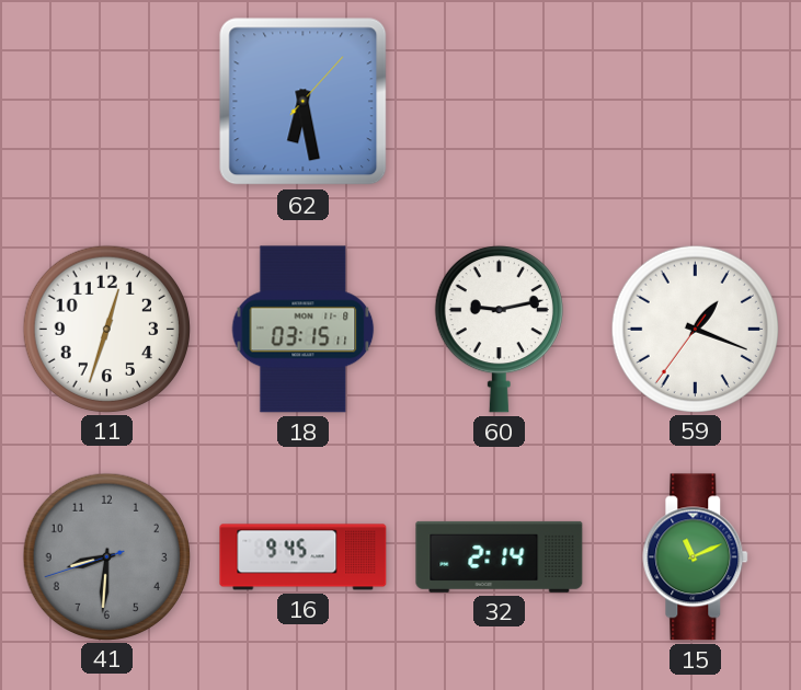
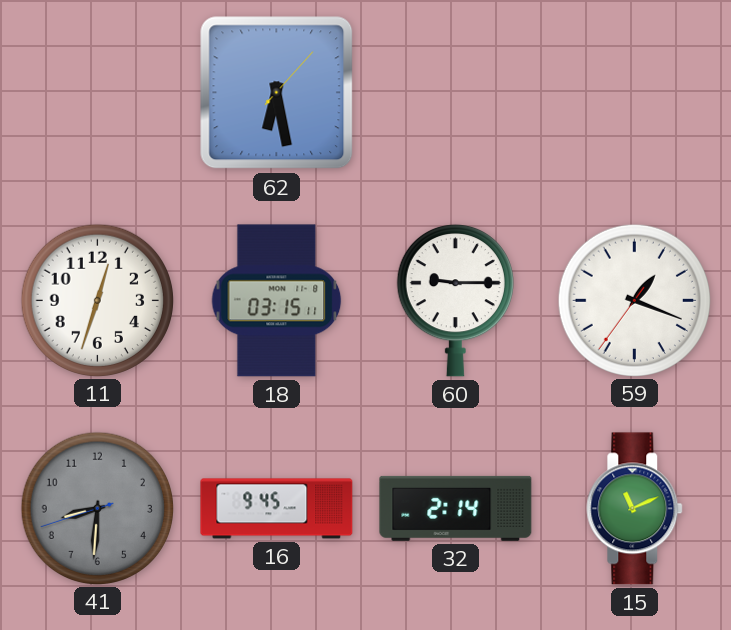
60: 9:13 -> 9:15
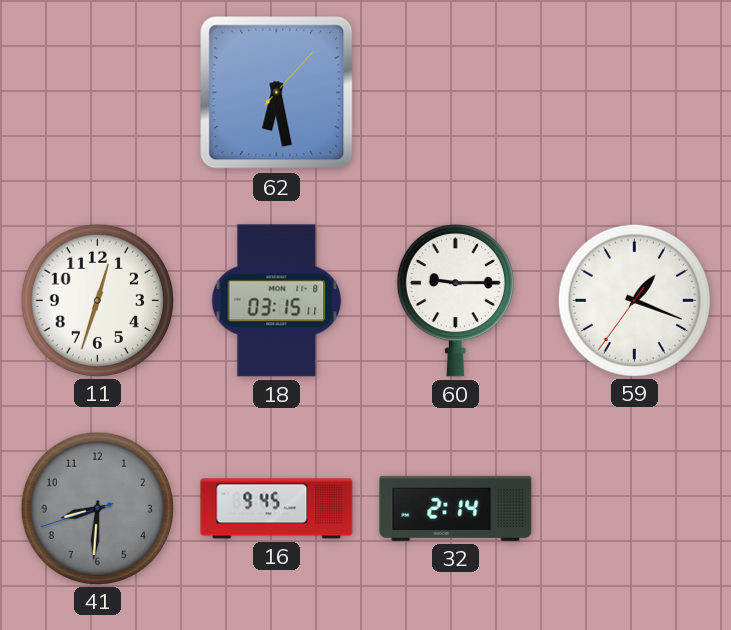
15: 11:11 -> none
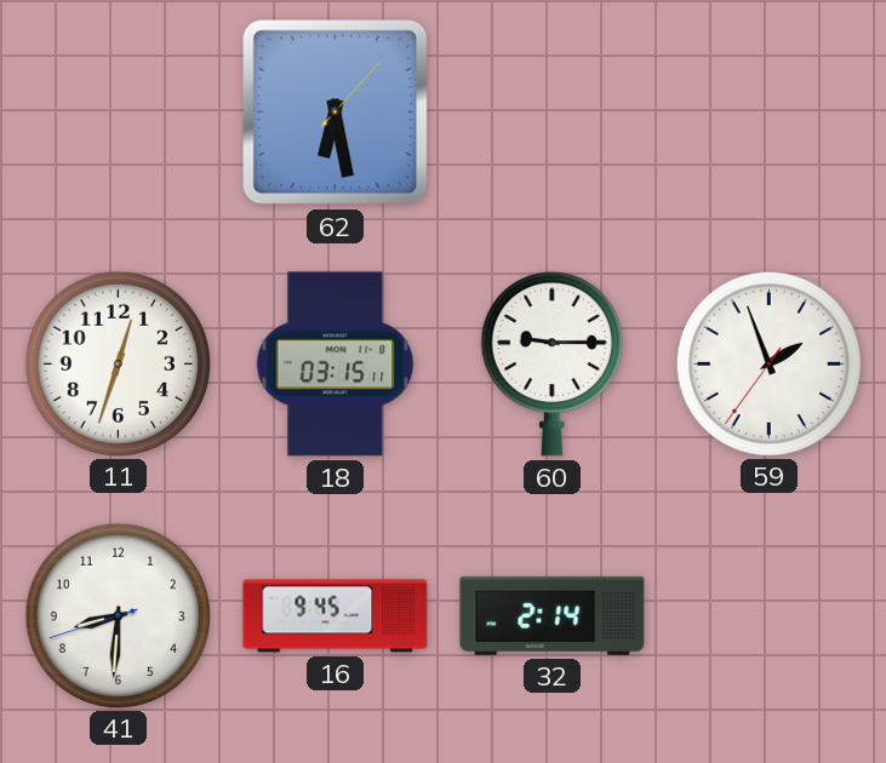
59: 1:18 -> 1:56
41 dial: grey -> white
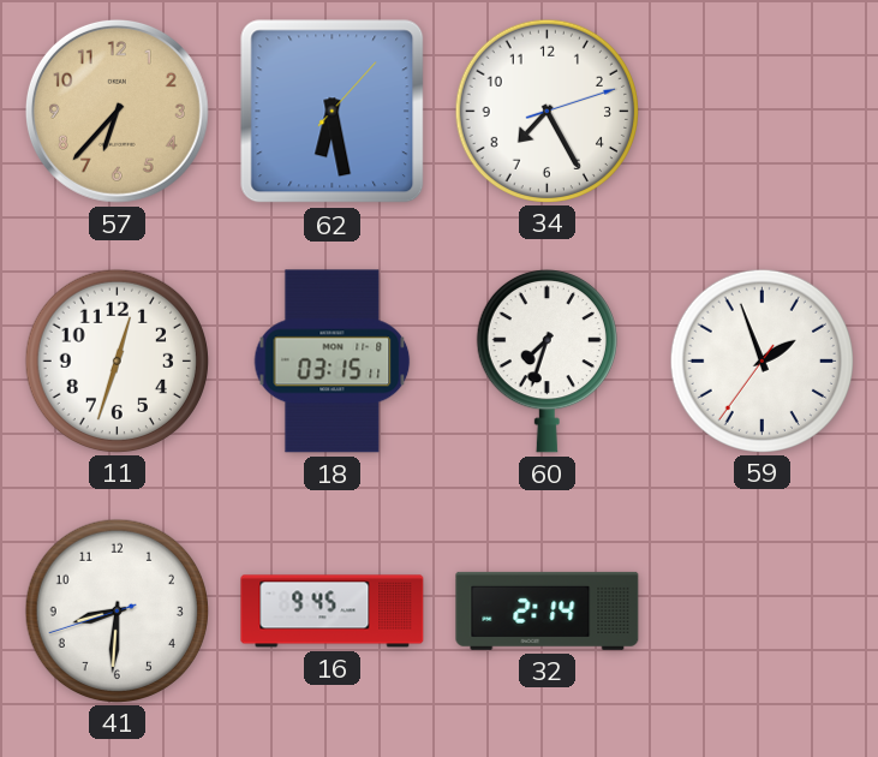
57: none -> 6:37
34: none -> 7:25
60: 9:15 -> 7:33
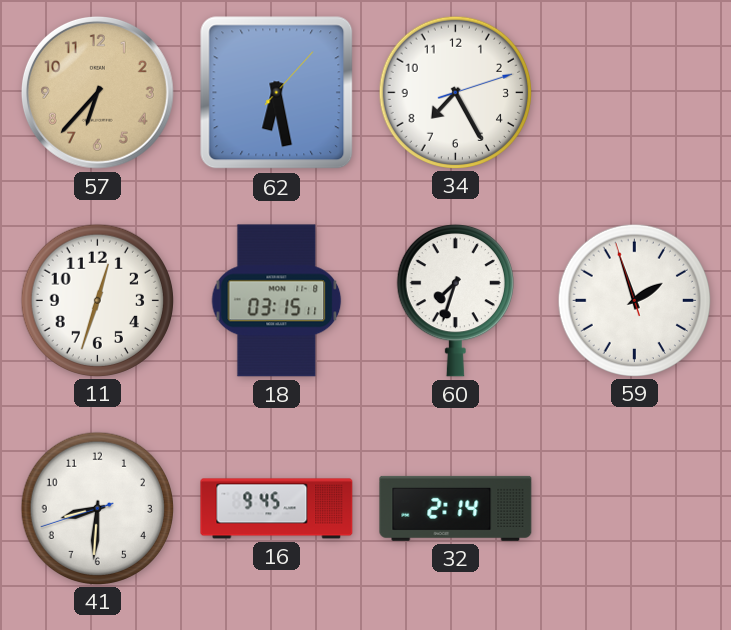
59: 1:56:36 -> 1:56:57
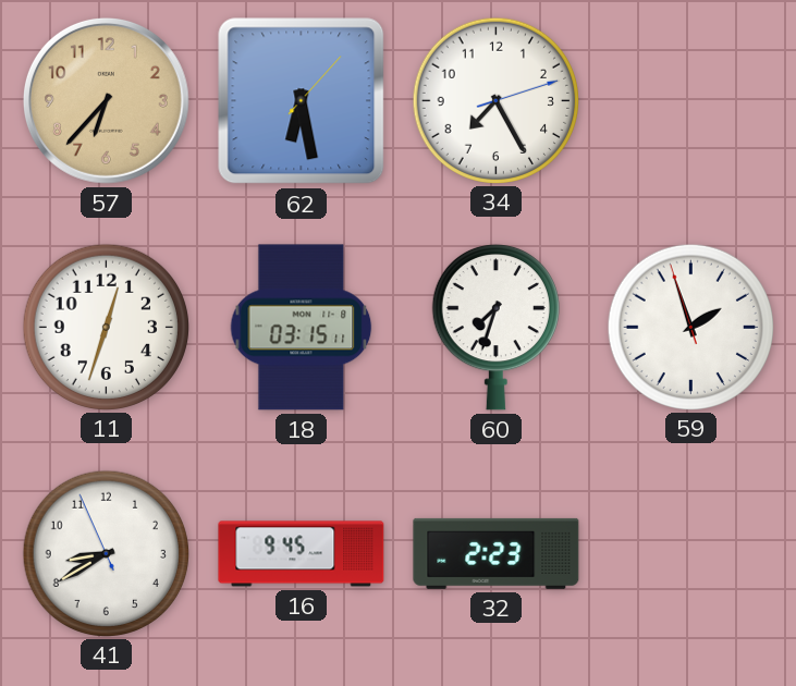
41: 8:30 -> 8:39
32: 2:14 -> 2:23
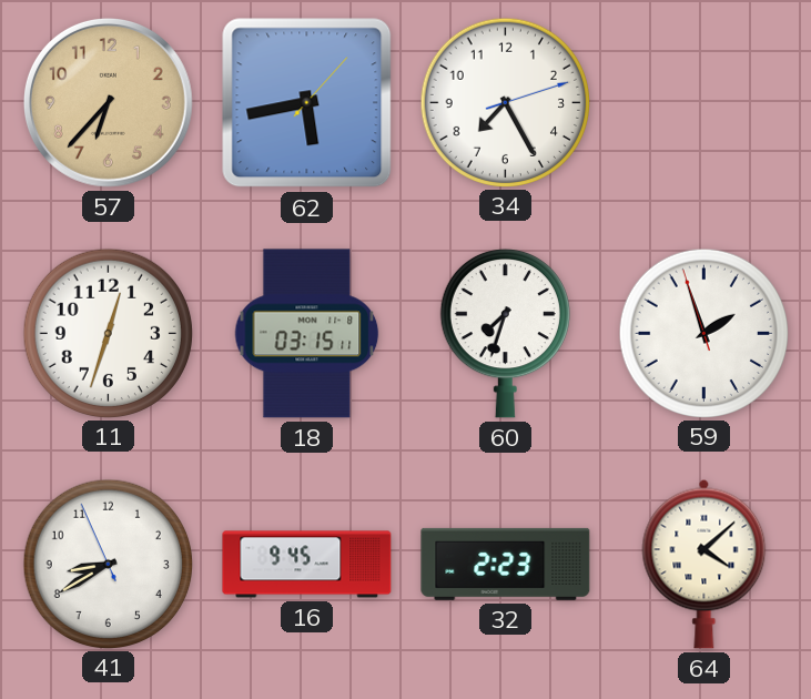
62: 6:28 -> 5:43
64: none -> 4:08
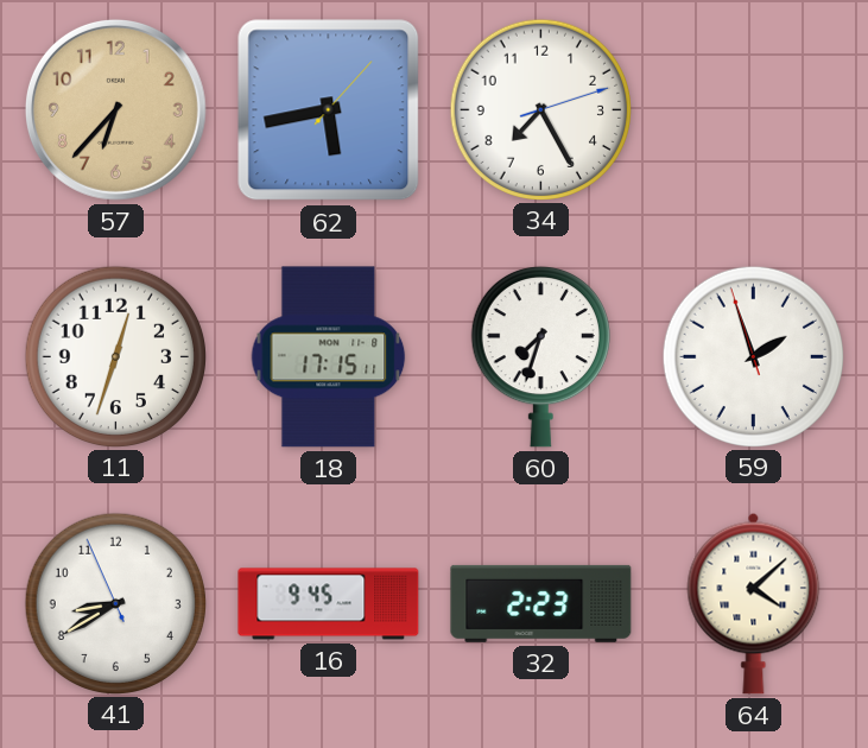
18: 03:15 -> 17:15
